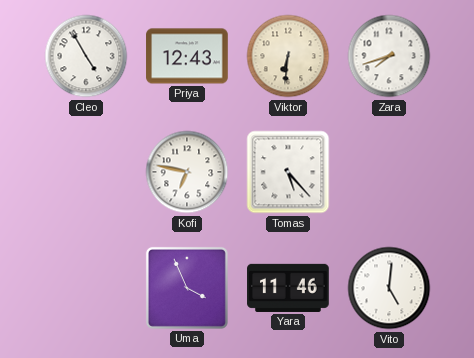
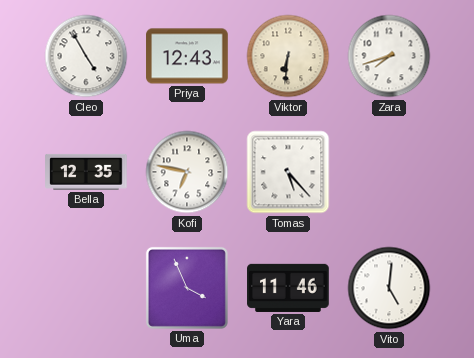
Bella: none -> 12:35
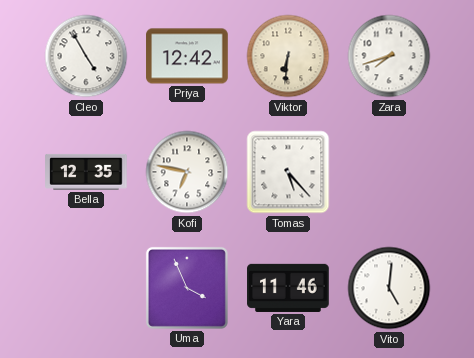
Priya: 12:43 -> 12:42
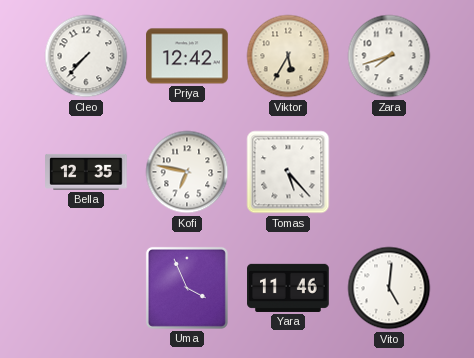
Cleo: 4:55 -> 7:37
Viktor: 6:31 -> 5:35
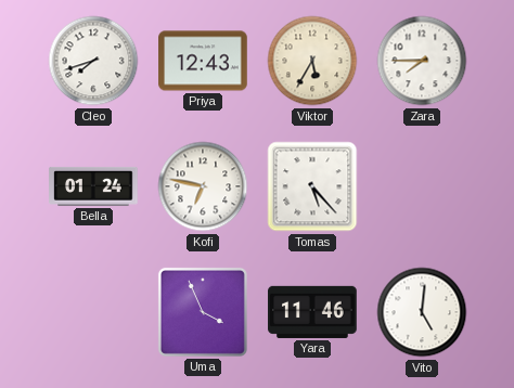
Cleo: 7:37 -> 7:42
Priya: 12:42 -> 12:43
Zara: 7:42 -> 7:45
Bella: 12:35 -> 01:24
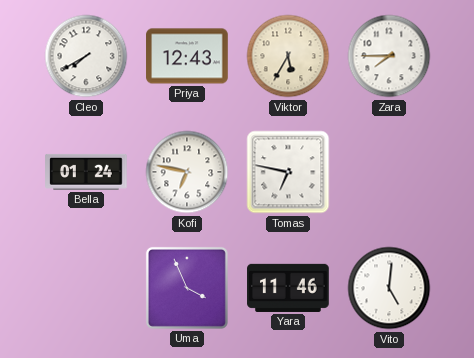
Cleo: 7:42 -> 7:40
Tomas: 5:23 -> 6:47
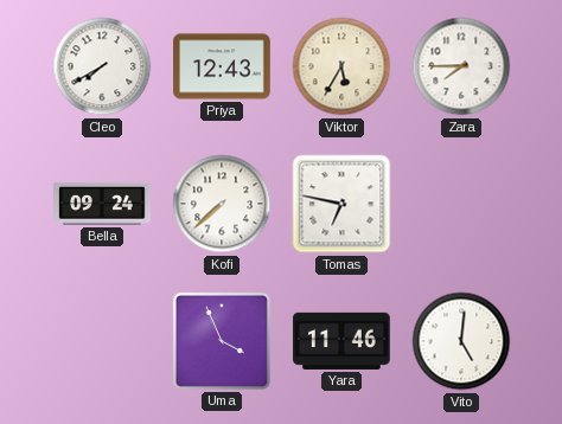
Bella: 01:24 -> 09:24
Kofi: 6:47 -> 7:38
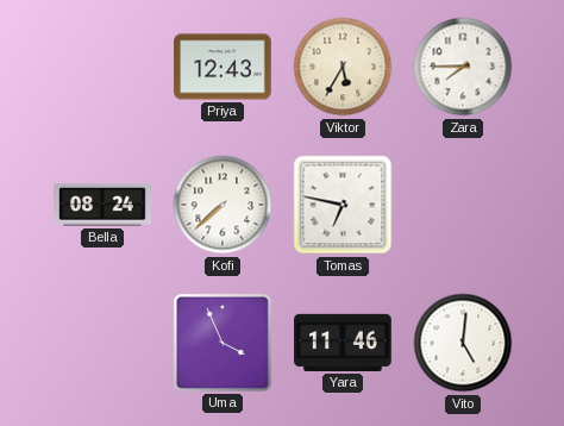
Cleo: 7:40 -> none
Bella: 09:24 -> 08:24
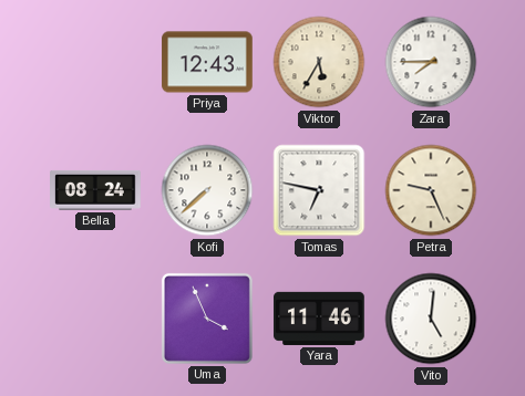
Petra: none -> 9:26
